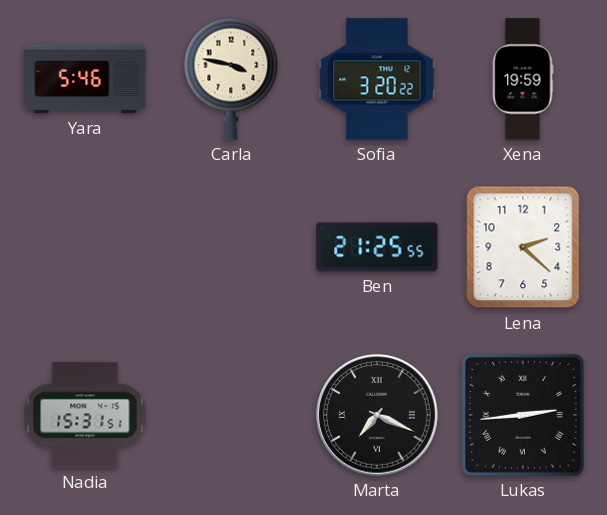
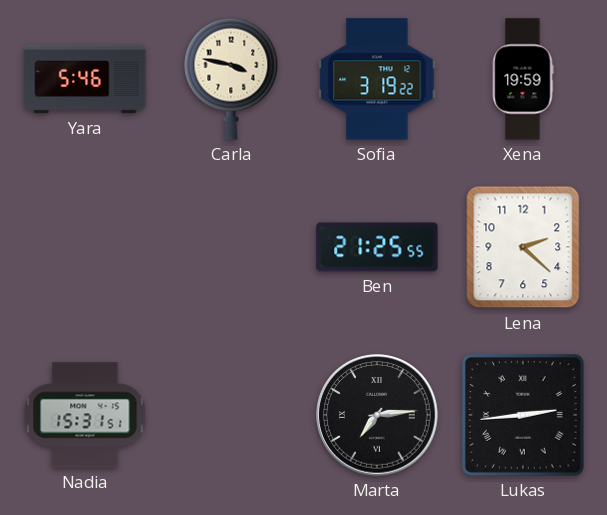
Sofia: 3:20 -> 3:19
Marta: 7:19 -> 7:14
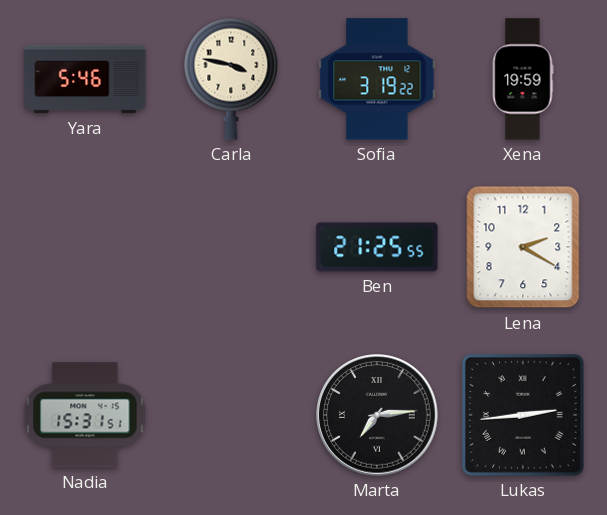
Lena: 2:22 -> 2:20
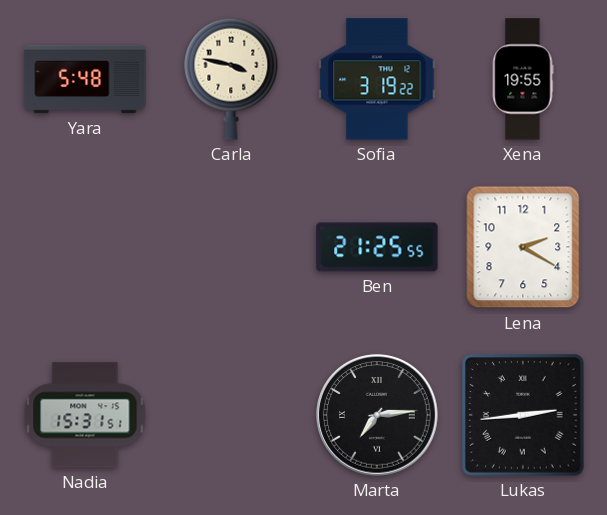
Yara: 5:46 -> 5:48
Xena: 19:59 -> 19:55
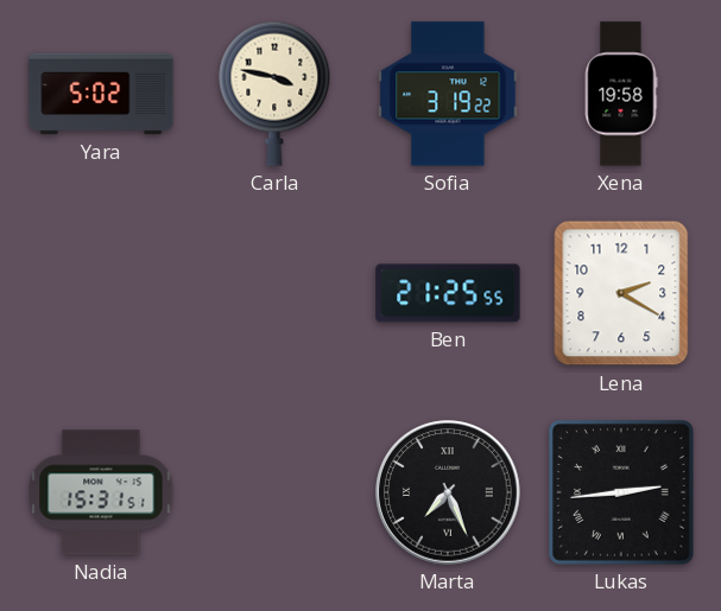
Yara: 5:48 -> 5:02
Xena: 19:55 -> 19:58
Marta: 7:14 -> 7:26
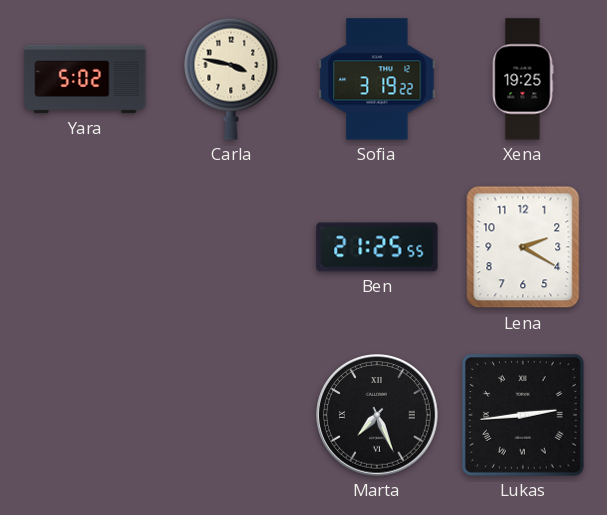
Xena: 19:58 -> 19:25
Nadia: 15:31 -> none
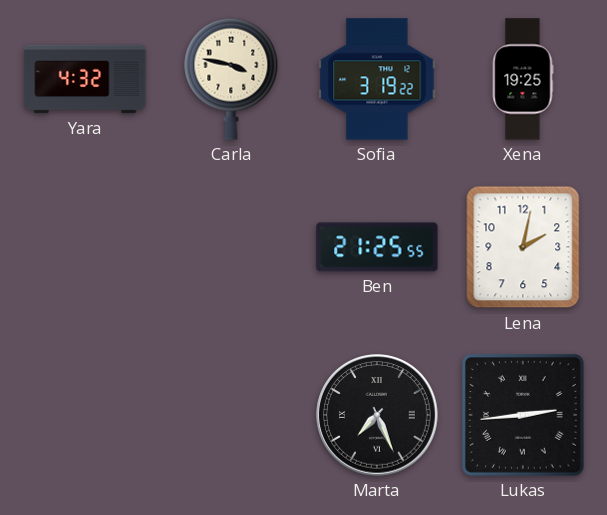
Yara: 5:02 -> 4:32
Lena: 2:20 -> 2:02
